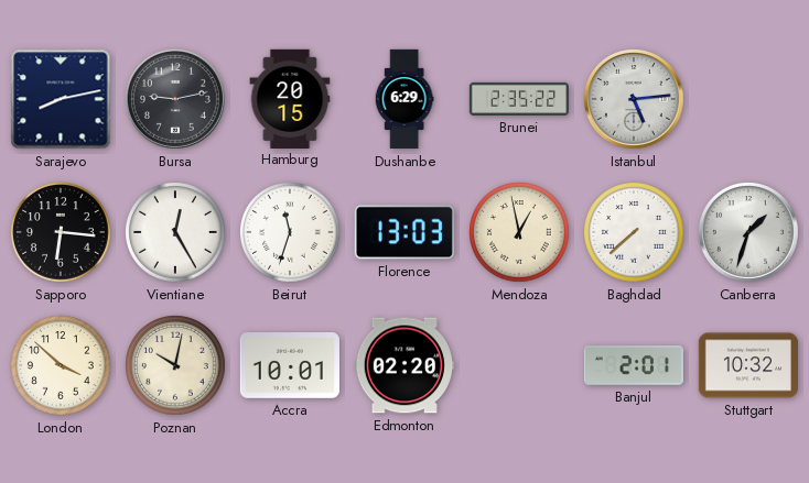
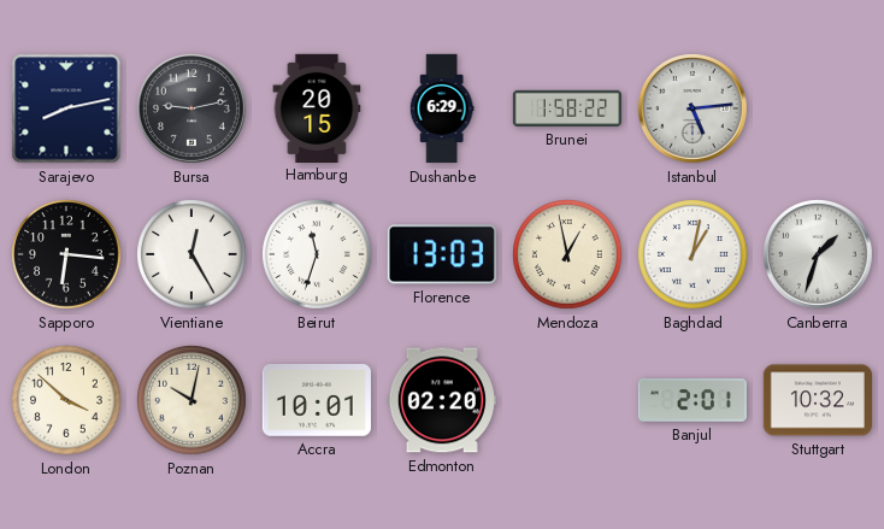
Brunei: 2:35 -> 1:58
Baghdad: 7:38 -> 1:02
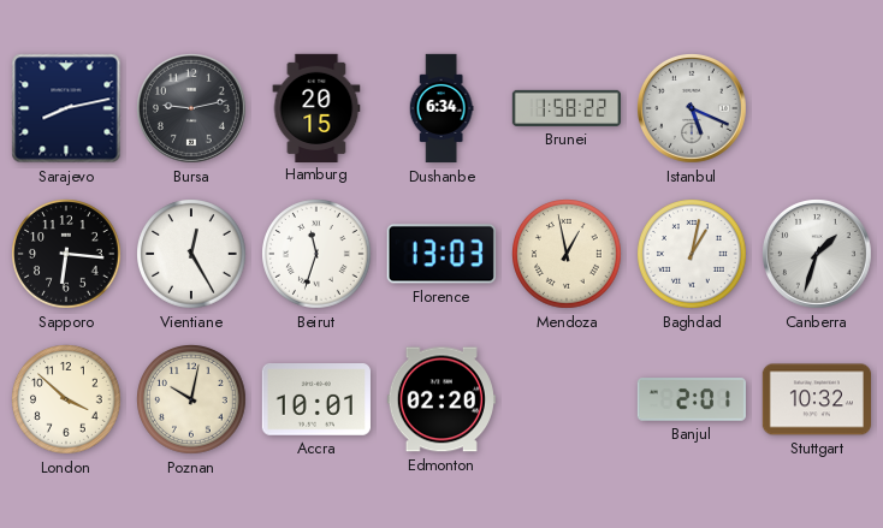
Dushanbe: 6:29 -> 6:34
Istanbul: 5:14 -> 5:19
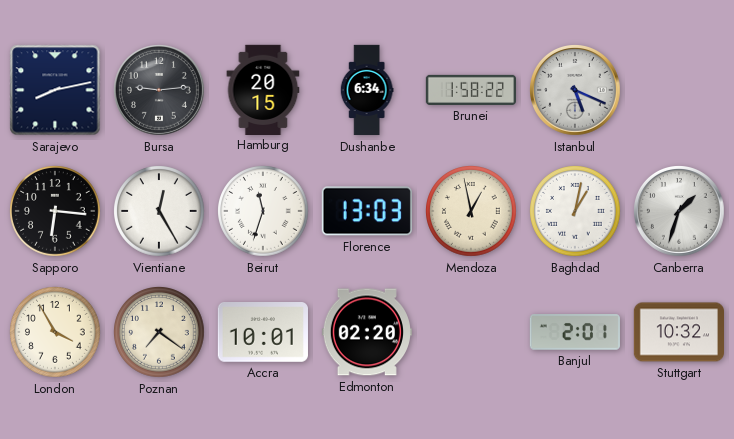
Bursa: 9:13 -> 9:14
London: 3:52 -> 3:55
Poznan: 10:02 -> 7:21
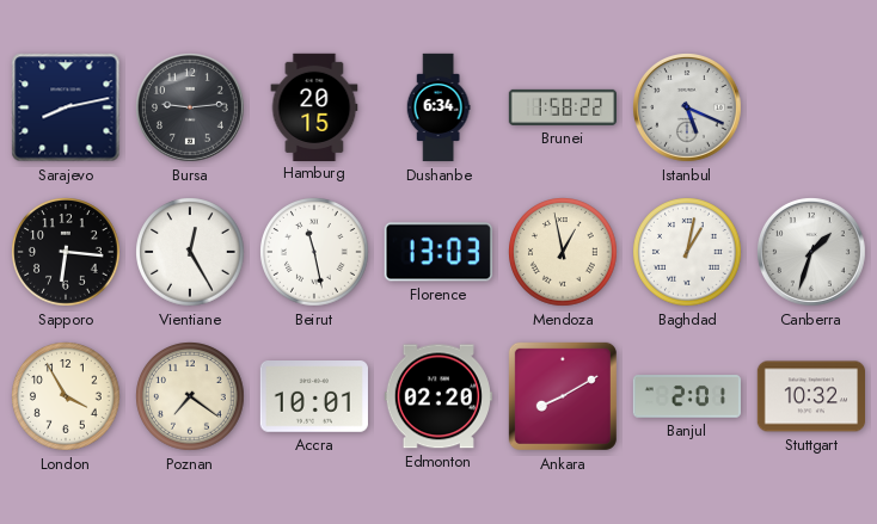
Beirut: 11:33 -> 11:28
Ankara: none -> 8:10
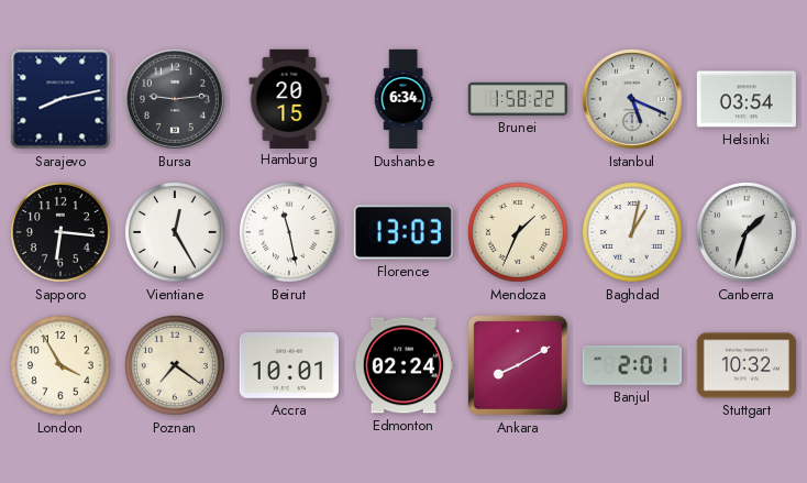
Helsinki: none -> 03:54
Mendoza: 12:58 -> 1:34
Edmonton: 02:20 -> 02:24
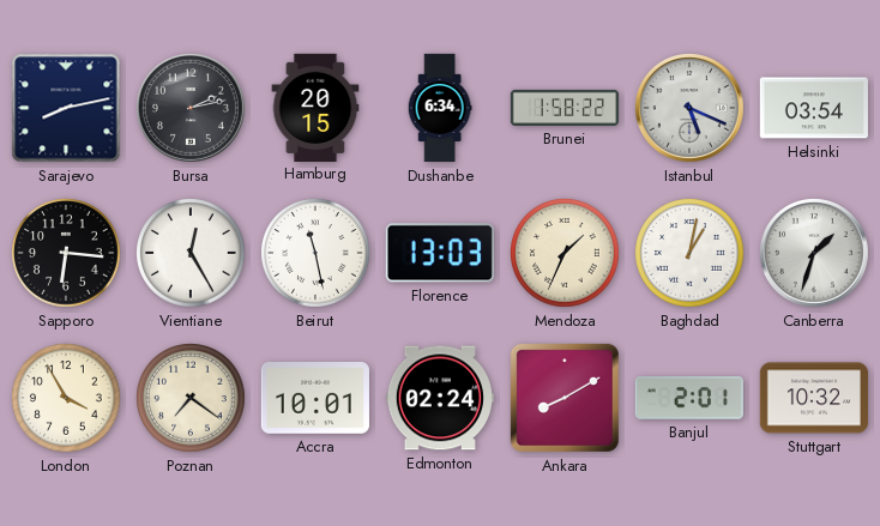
Bursa: 9:14 -> 2:13
